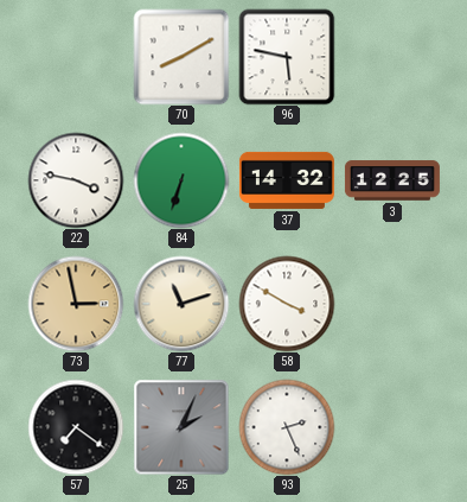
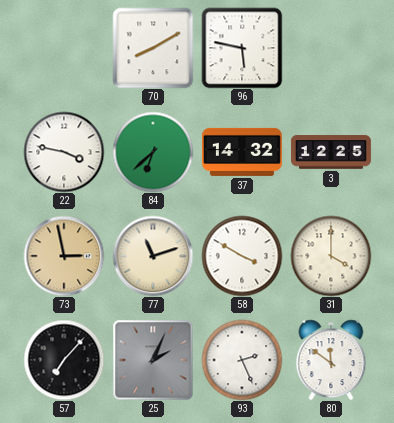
84: 6:33 -> 6:38
31: none -> 4:00
57: 7:21 -> 7:07
80: none -> 11:51
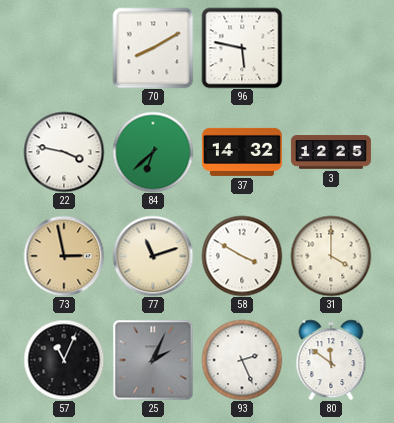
57: 7:07 -> 11:04
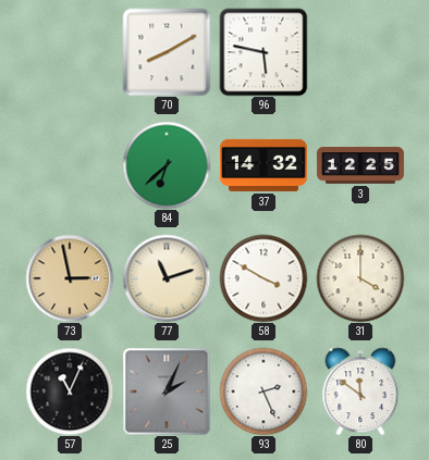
22: 3:47 -> none
